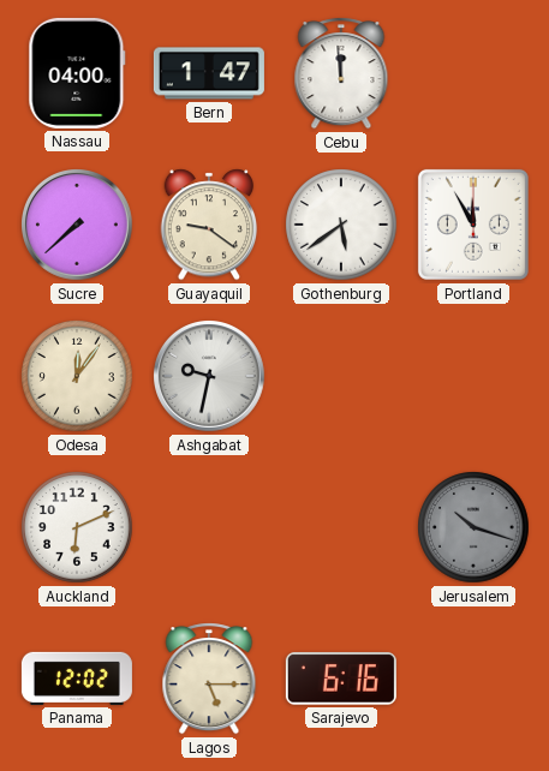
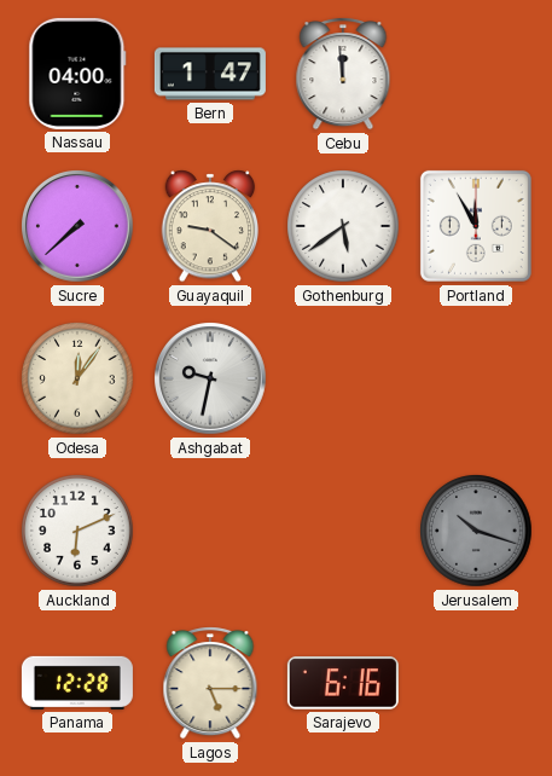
Panama: 12:02 -> 12:28
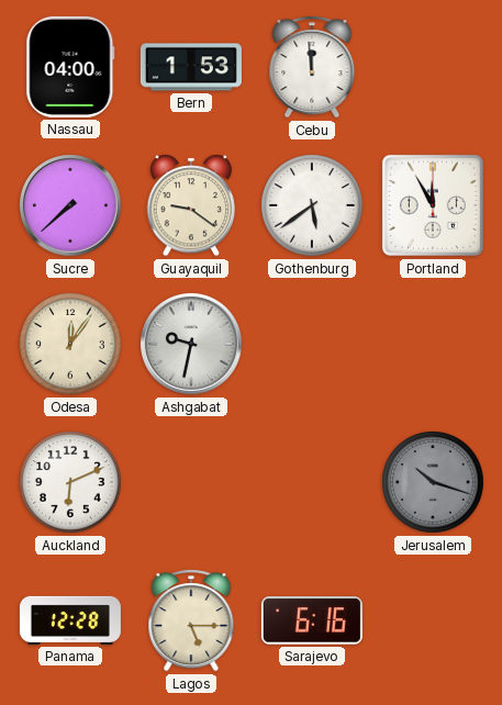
Bern: 1:47 -> 1:53
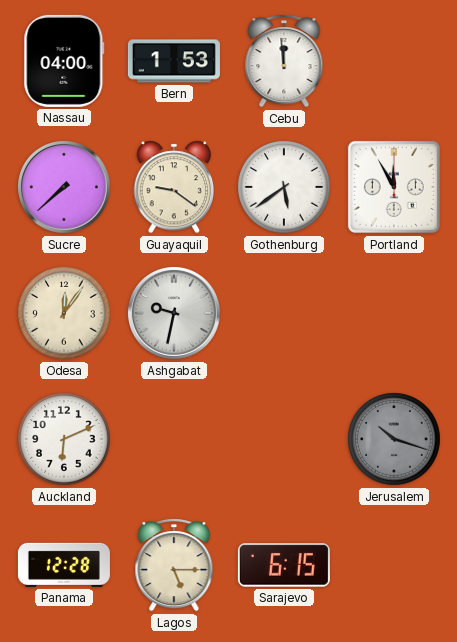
Sarajevo: 6:16 -> 6:15
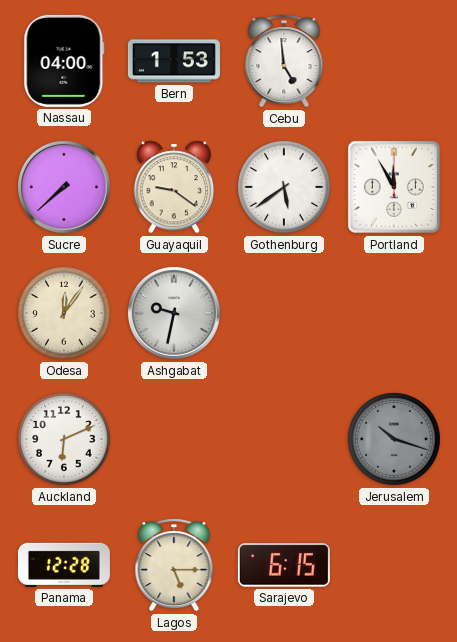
Cebu: 11:59 -> 4:59
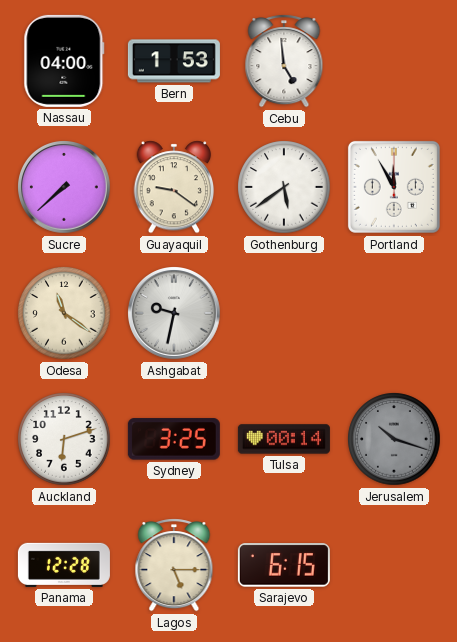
Odesa: 12:06 -> 11:21
Auckland: 6:11 -> 6:12
Sydney: none -> 3:25
Tulsa: none -> 00:14
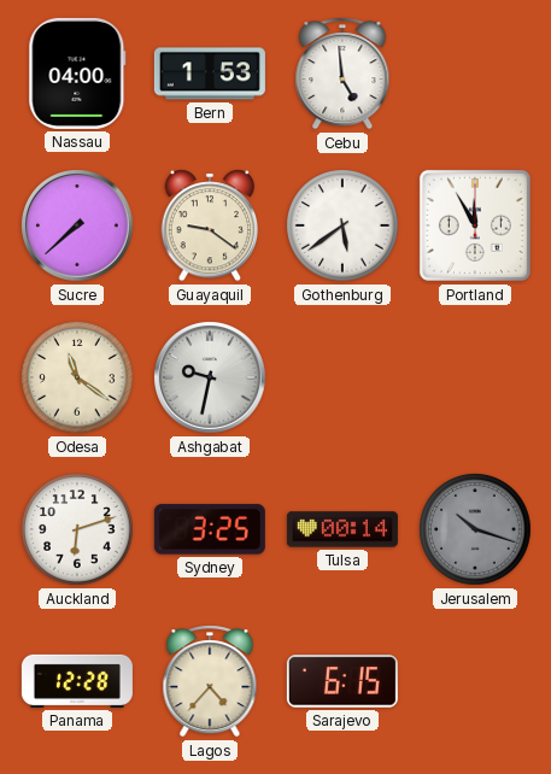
Lagos: 5:15 -> 4:37
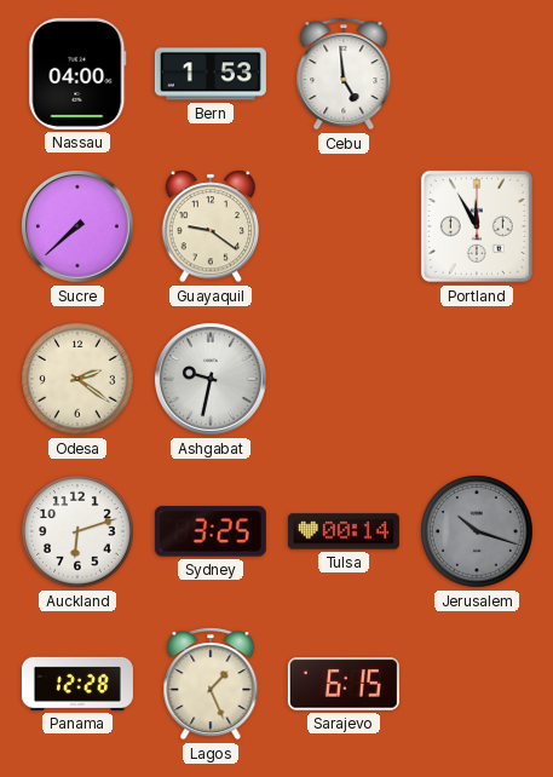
Gothenburg: 5:39 -> none
Odesa: 11:21 -> 2:21
Lagos: 4:37 -> 1:26
